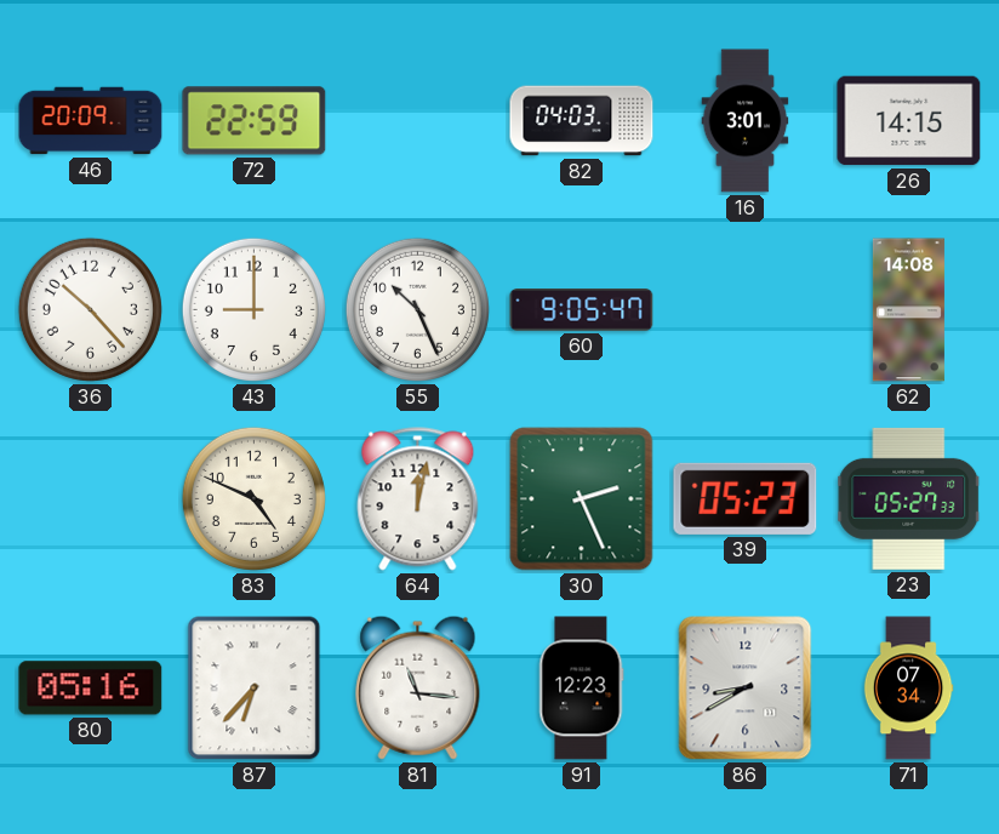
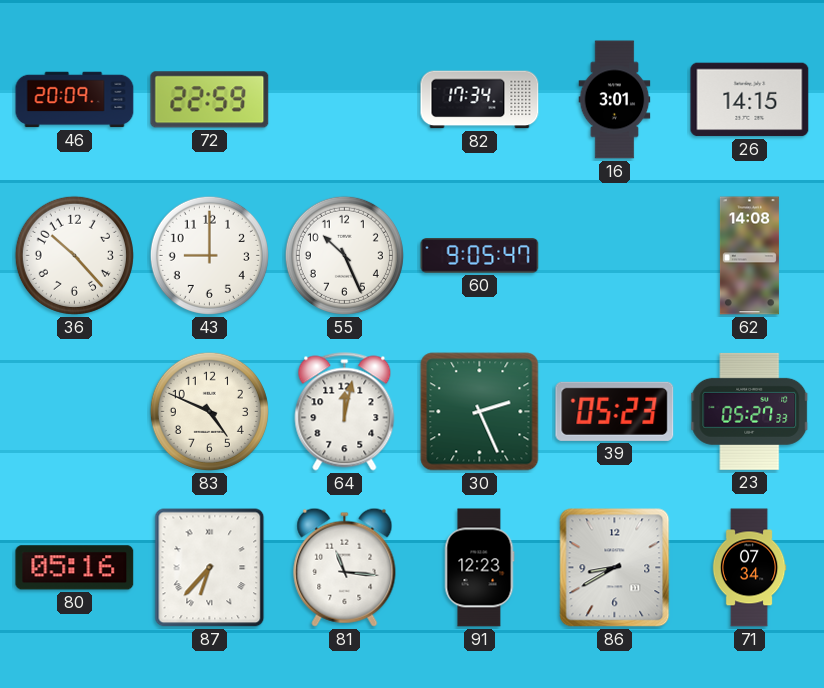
82: 04:03 -> 17:34
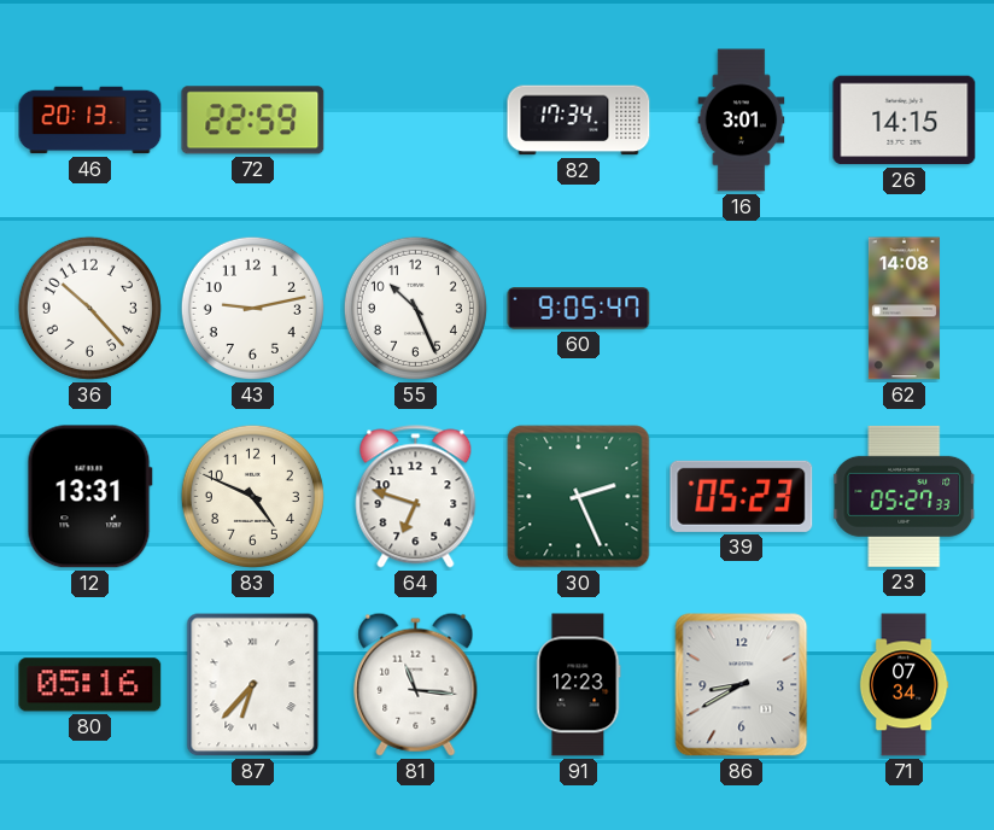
46: 20:09 -> 20:13
43: 9:00 -> 9:13
12: none -> 13:31
64: 12:02 -> 6:48
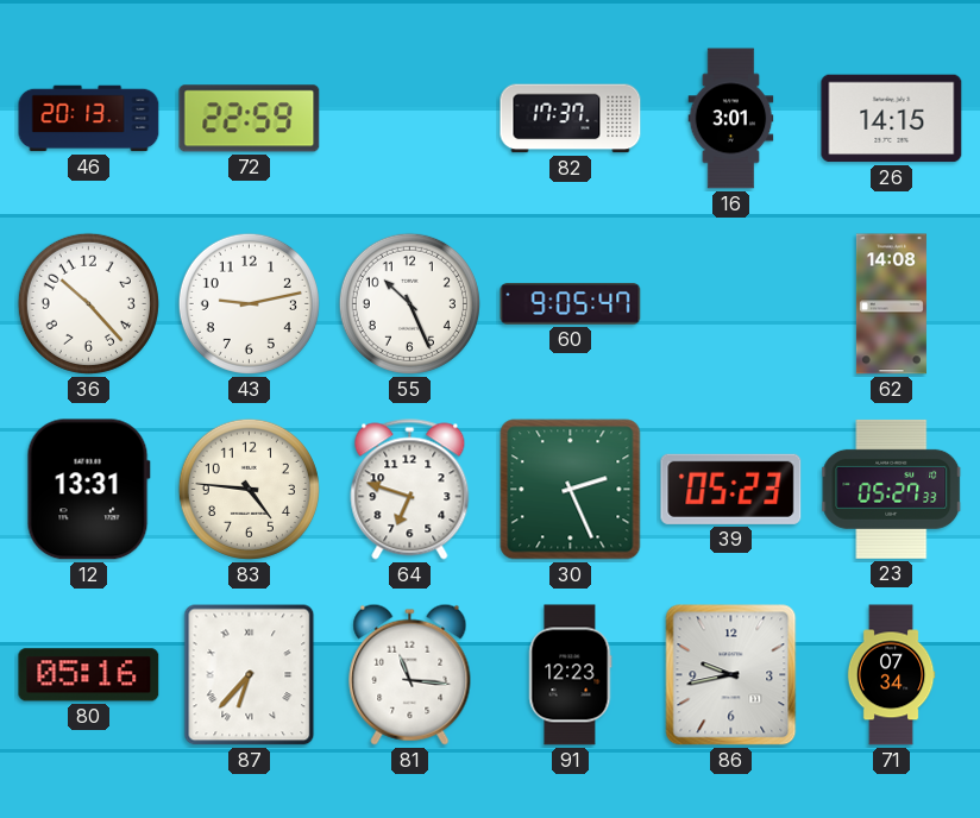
82: 17:34 -> 17:37
83: 4:49 -> 4:46
86: 8:40 -> 9:43
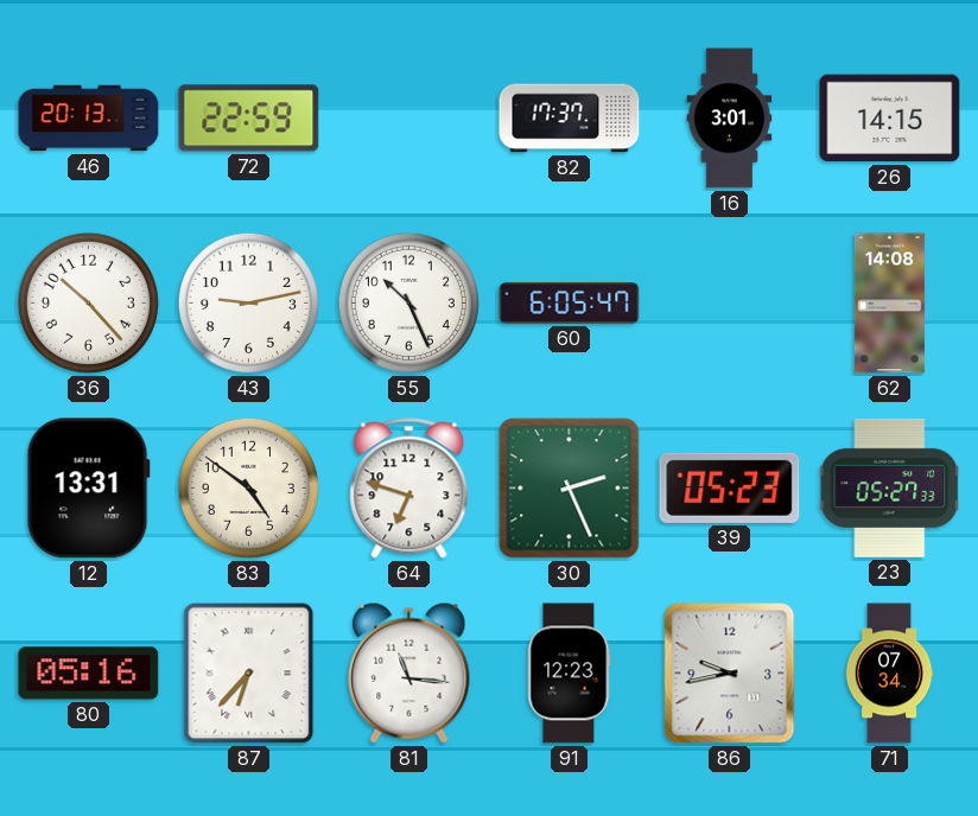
60: 9:05 -> 6:05
83: 4:46 -> 4:51
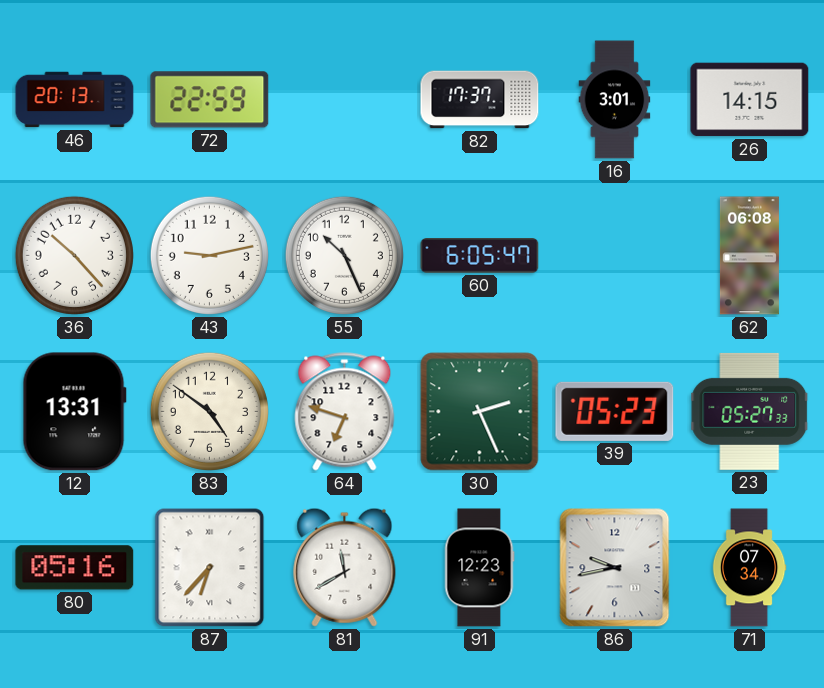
62: 14:08 -> 06:08
81: 11:16 -> 11:40
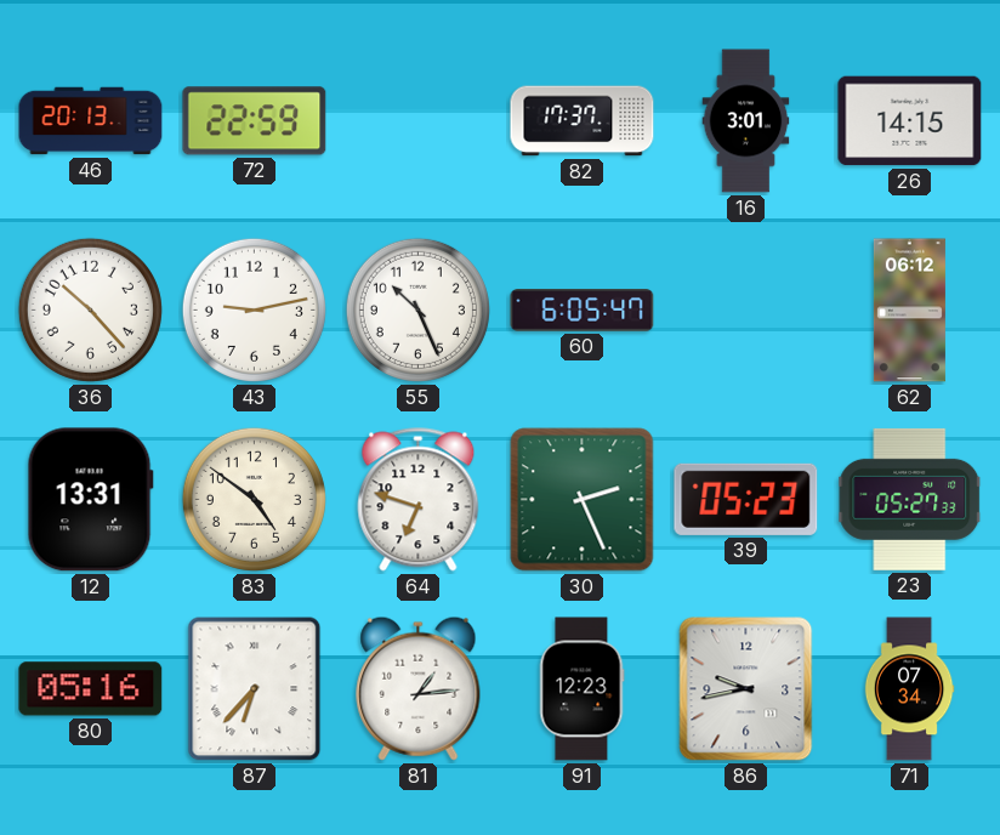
62: 06:08 -> 06:12
81: 11:40 -> 1:14
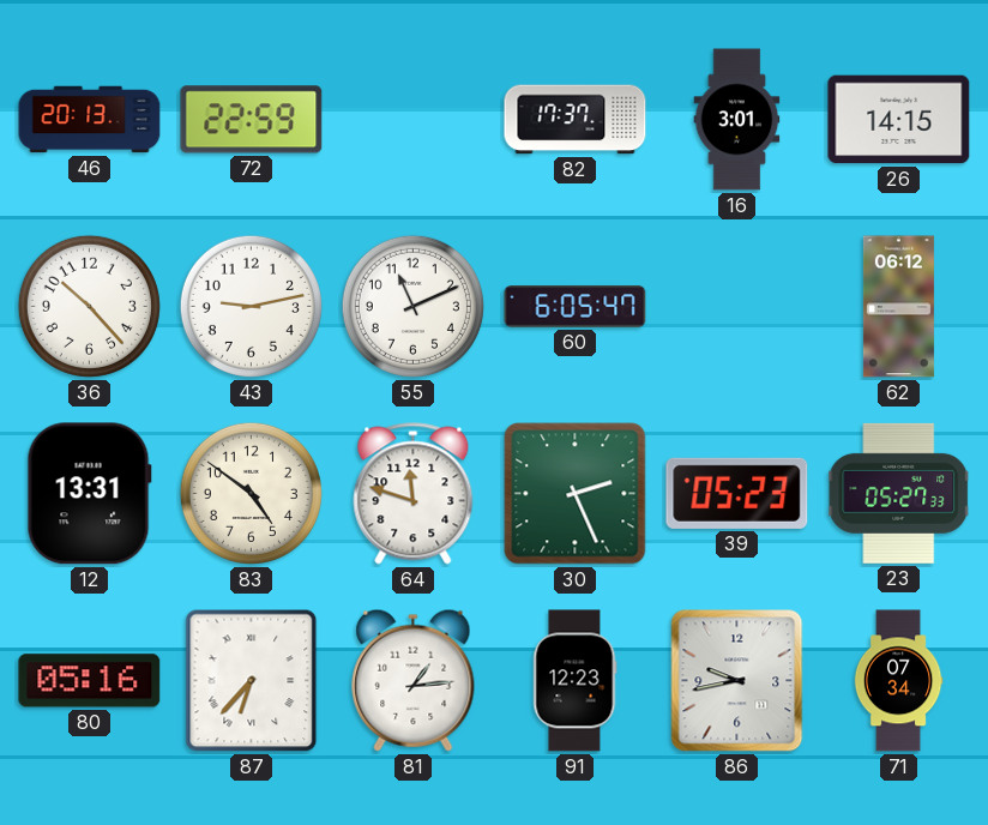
55: 10:26 -> 11:11
64: 6:48 -> 11:48
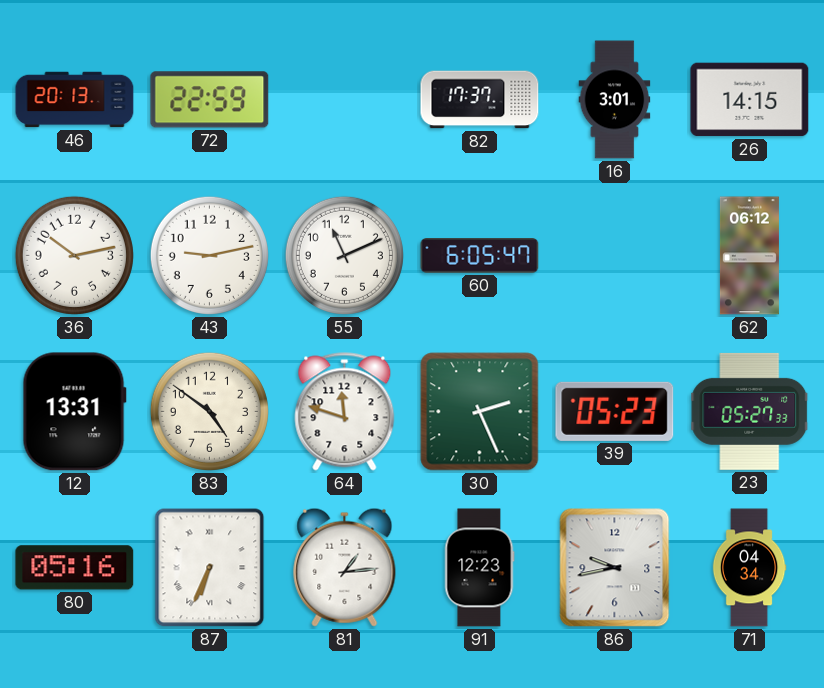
36: 10:23 -> 10:13
87: 6:37 -> 6:34
71: 07:34 -> 04:34
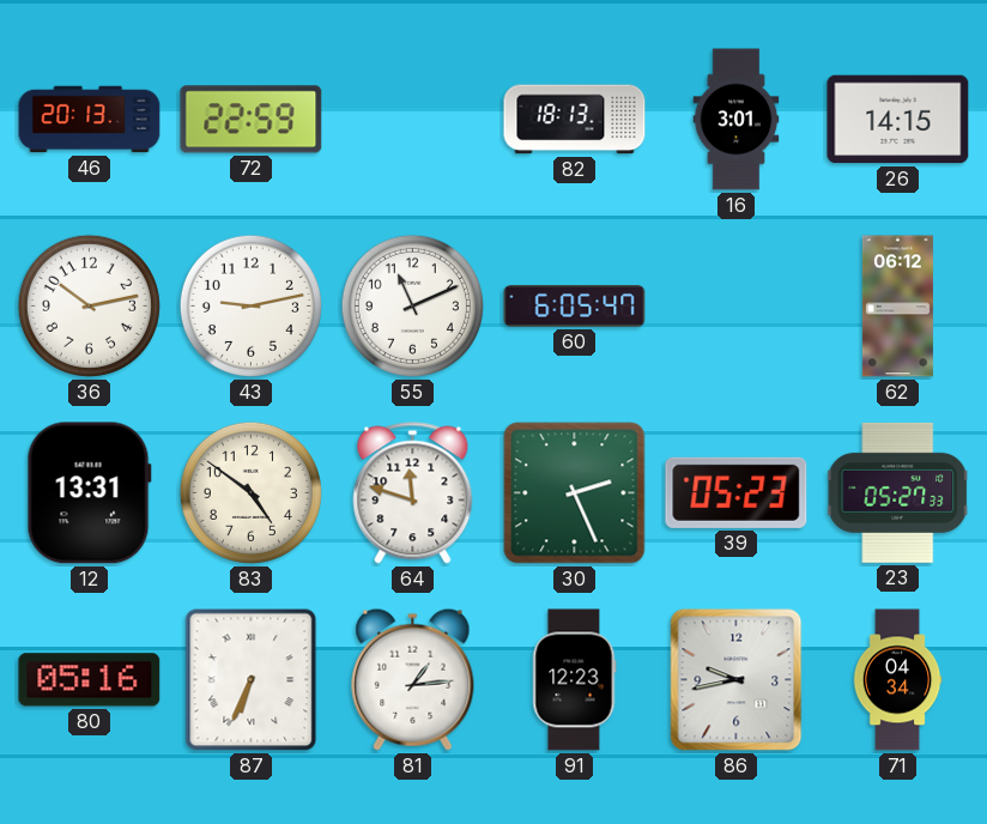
82: 17:37 -> 18:13
